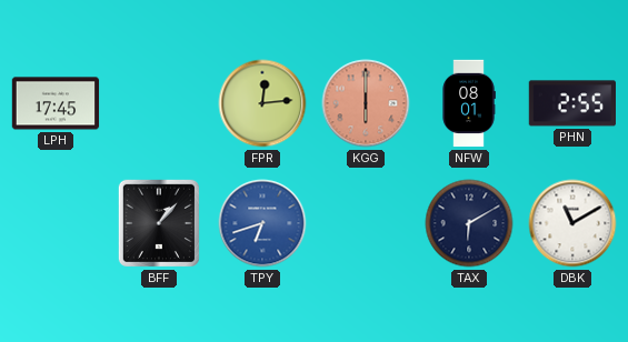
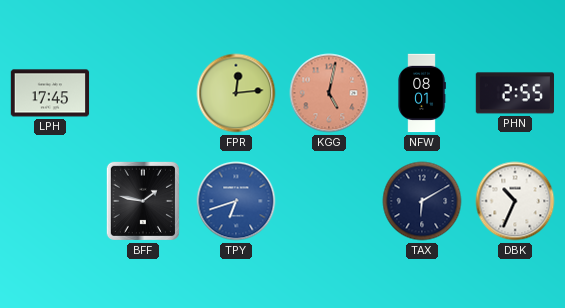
KGG: 6:00 -> 5:02
BFF: 1:07 -> 1:47
DBK: 11:10 -> 10:34
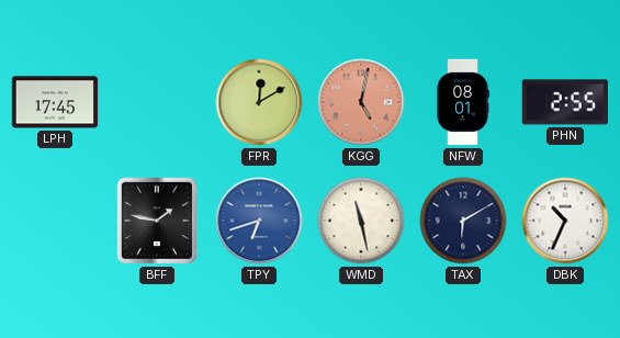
FPR: 12:14 -> 12:10
WMD: none -> 11:28
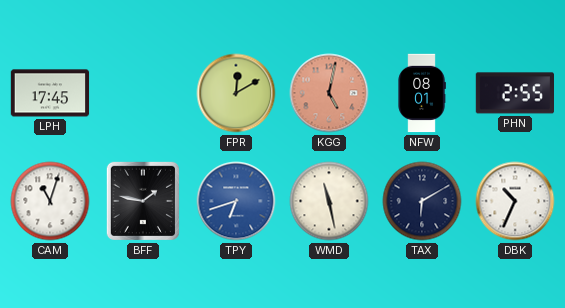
CAM: none -> 11:03
